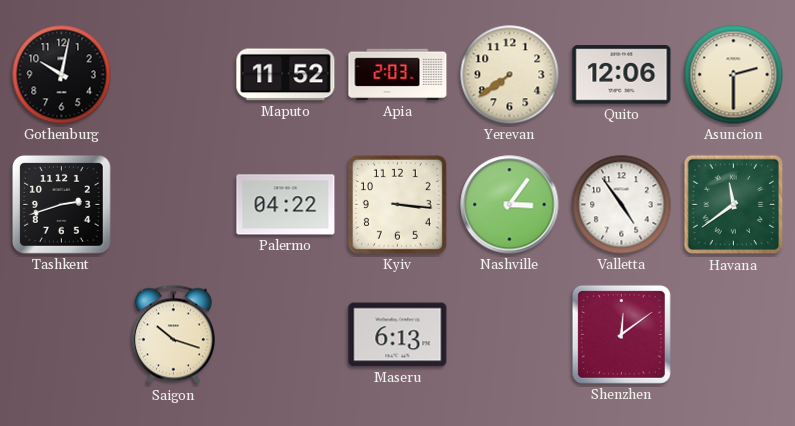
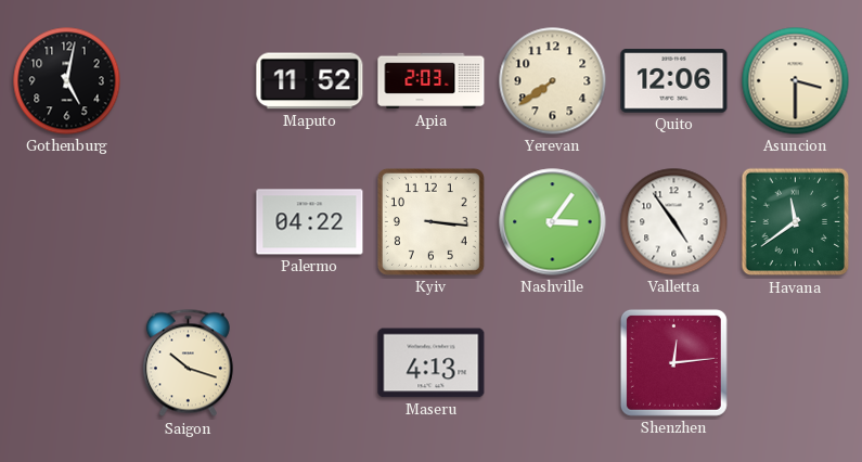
Gothenburg: 10:02 -> 5:02
Asuncion: 2:30 -> 3:30
Tashkent: 2:42 -> none
Maseru: 6:13 -> 4:13
Shenzhen: 12:09 -> 12:14
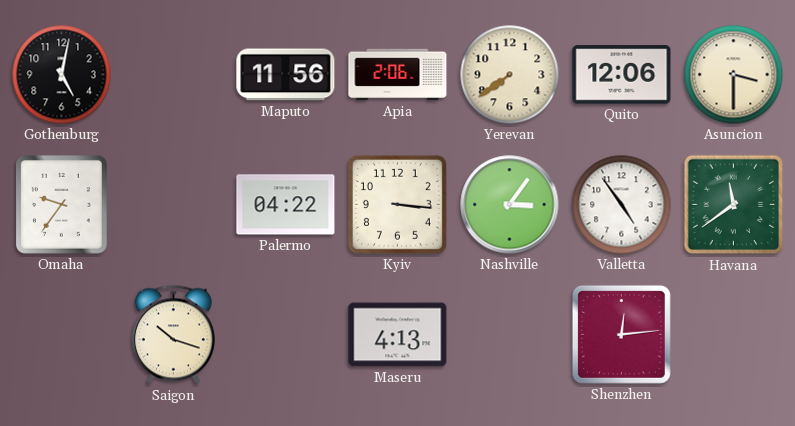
Maputo: 11:52 -> 11:56
Apia: 2:03 -> 2:06
Omaha: none -> 9:36
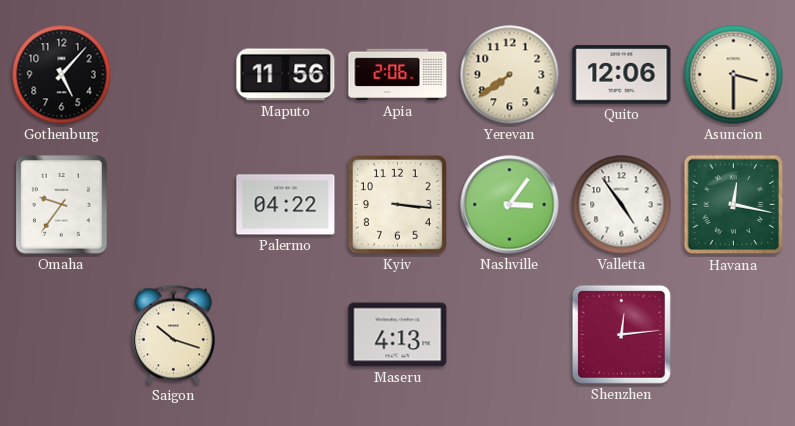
Gothenburg: 5:02 -> 5:07
Havana: 11:39 -> 12:17
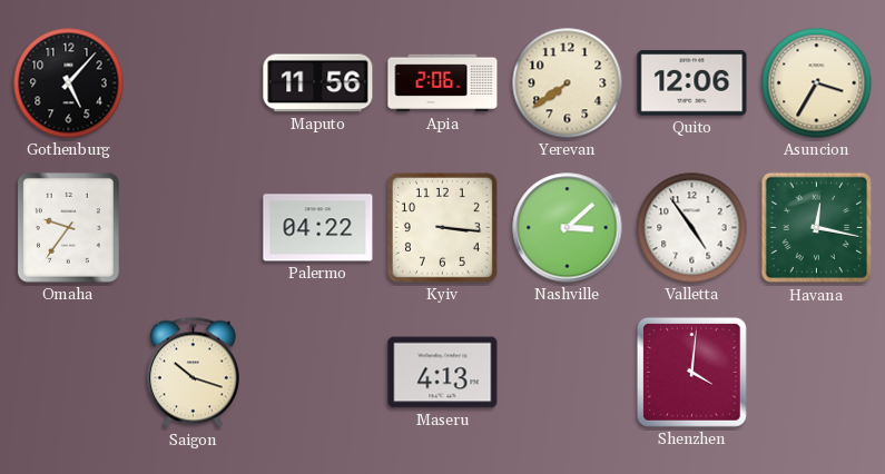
Asuncion: 3:30 -> 3:35
Nashville: 3:06 -> 3:08
Shenzhen: 12:14 -> 4:01
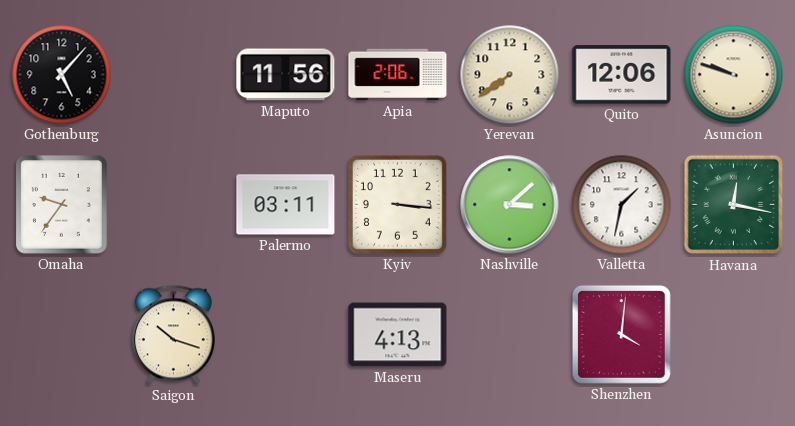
Asuncion: 3:35 -> 9:48
Palermo: 04:22 -> 03:11
Valletta: 4:54 -> 1:32
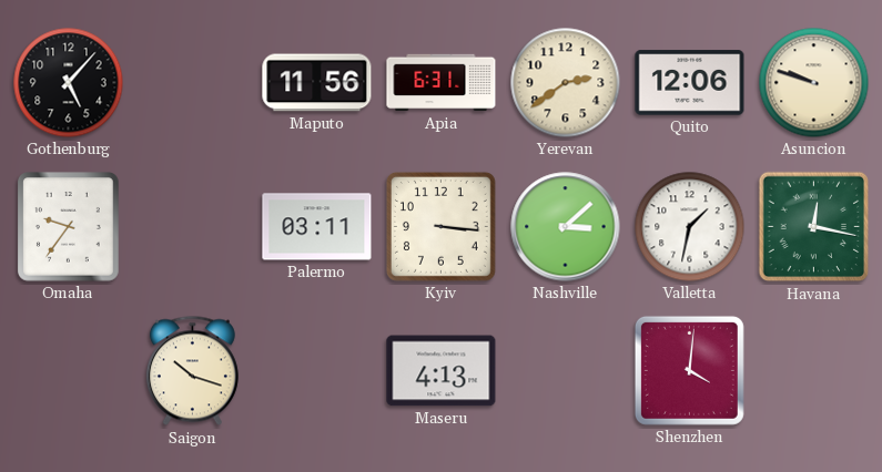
Apia: 2:06 -> 6:31
Yerevan: 7:39 -> 2:39
